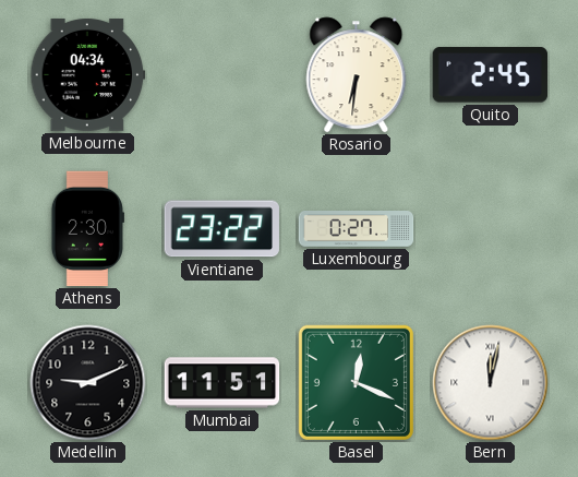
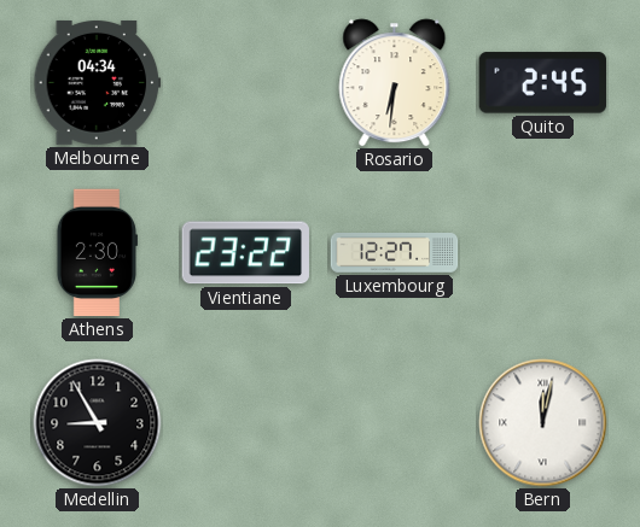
Luxembourg: 0:27 -> 12:27
Medellin: 9:11 -> 8:55
Mumbai: 11:51 -> none
Basel: 12:19 -> none
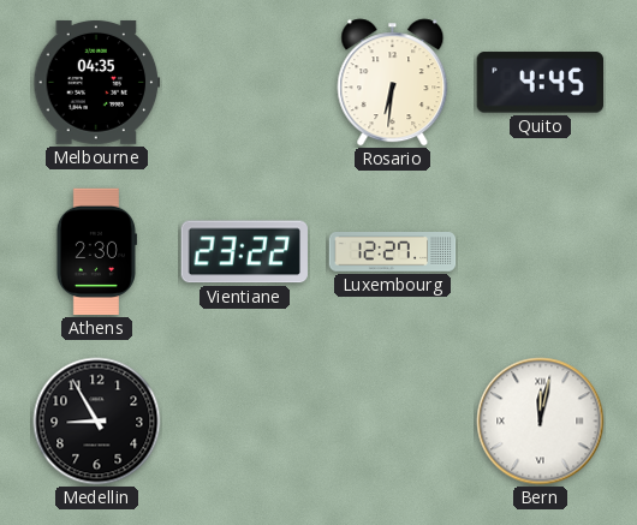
Melbourne: 04:34 -> 04:35
Quito: 2:45 -> 4:45
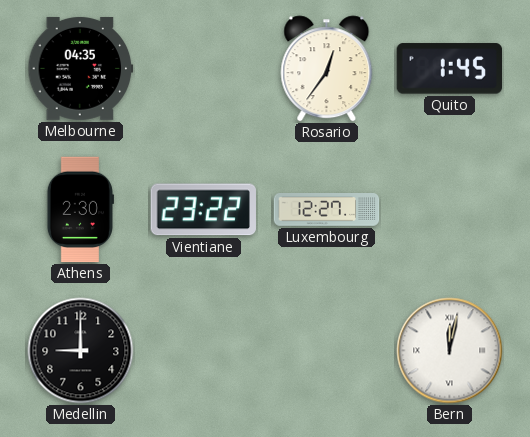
Rosario: 6:31 -> 12:36
Quito: 4:45 -> 1:45
Medellin: 8:55 -> 9:00
